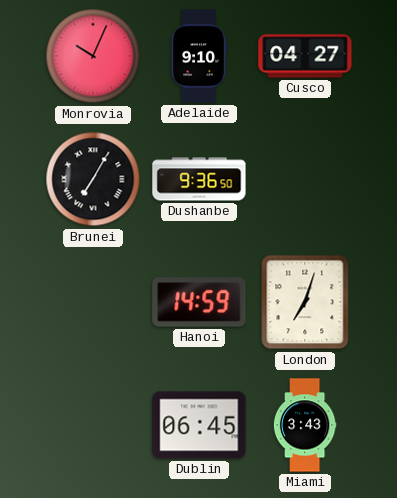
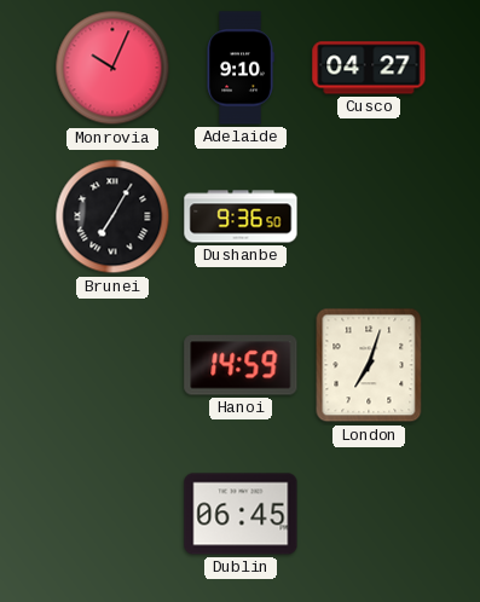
Miami: 3:43 -> none
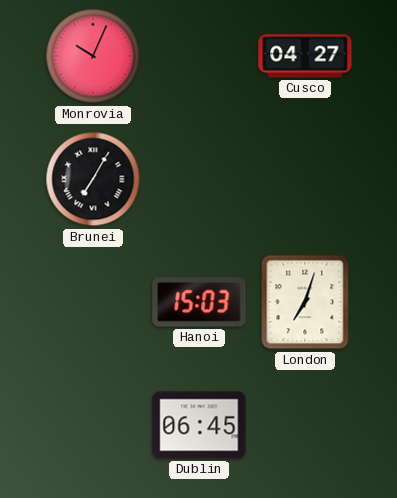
Adelaide: 9:10 -> none
Dushanbe: 9:36 -> none
Hanoi: 14:59 -> 15:03
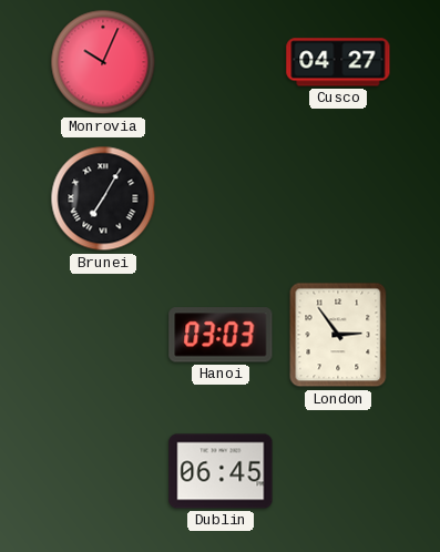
Hanoi: 15:03 -> 03:03
London: 7:03 -> 2:54
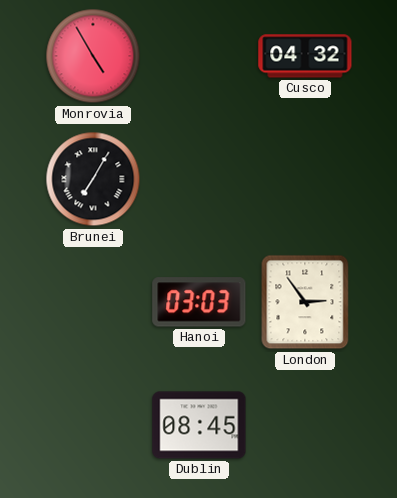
Monrovia: 10:04 -> 4:55
Cusco: 04:27 -> 04:32
Dublin: 06:45 -> 08:45
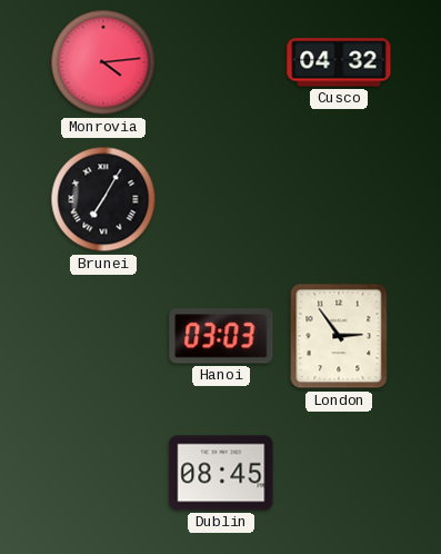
Monrovia: 4:55 -> 4:14
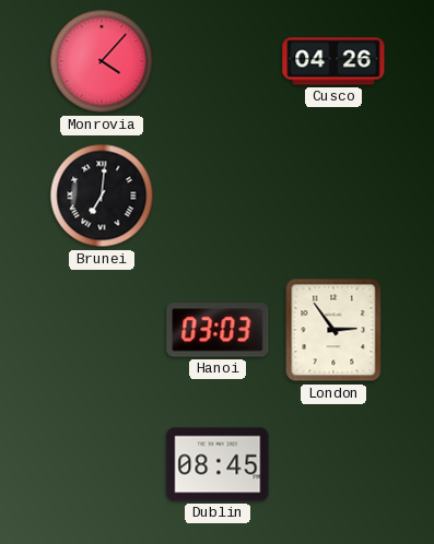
Monrovia: 4:14 -> 4:07
Cusco: 04:32 -> 04:26
Brunei: 7:05 -> 7:01
